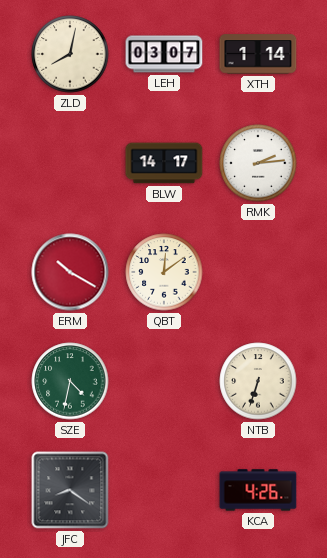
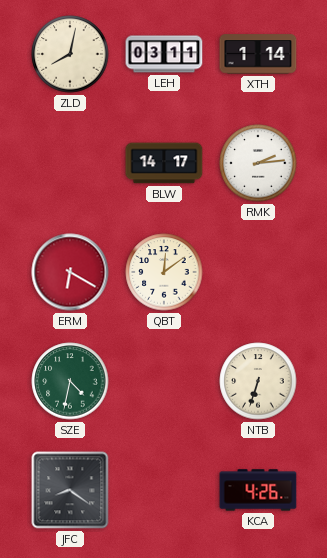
LEH: 03:07 -> 03:11
ERM: 10:20 -> 6:20
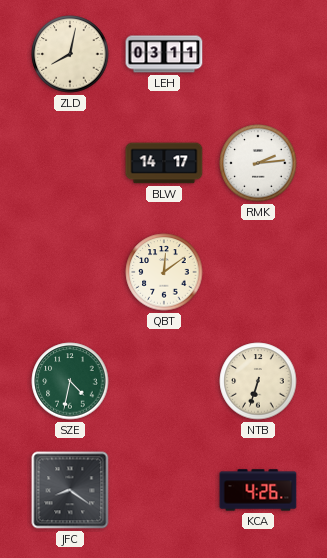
XTH: 1:14 -> none
ERM: 6:20 -> none
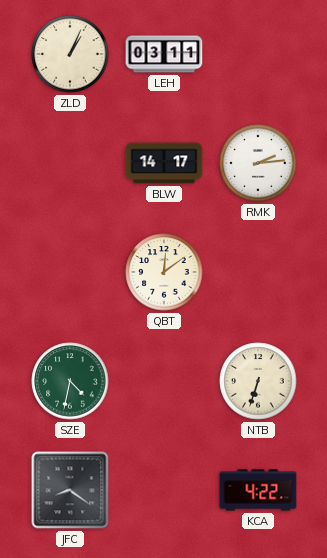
ZLD: 8:02 -> 1:04
KCA: 4:26 -> 4:22
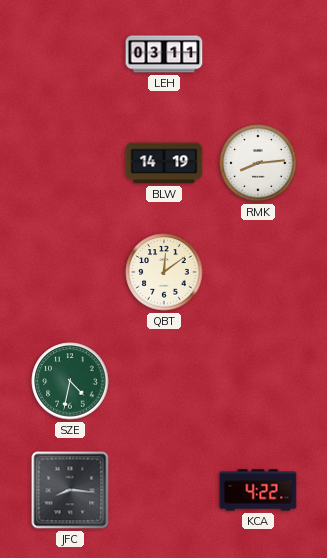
ZLD: 1:04 -> none
BLW: 14:17 -> 14:19
RMK: 2:14 -> 8:14
NTB: 6:33 -> none
JFC: 8:21 -> 8:16
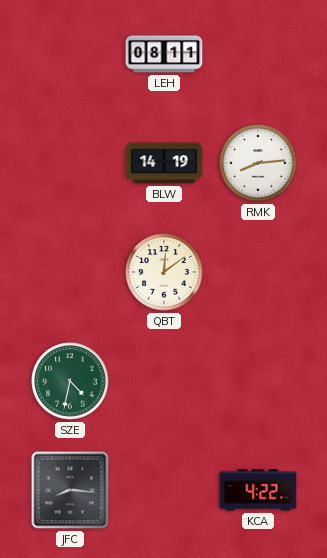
LEH: 03:11 -> 08:11
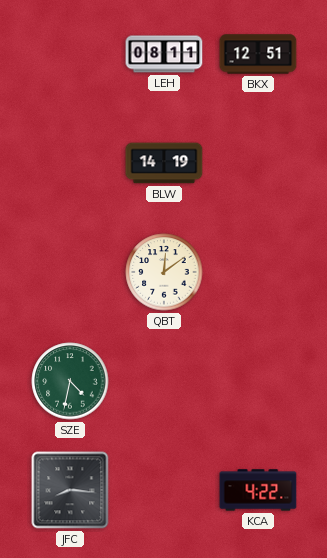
BKX: none -> 12:51
RMK: 8:14 -> none
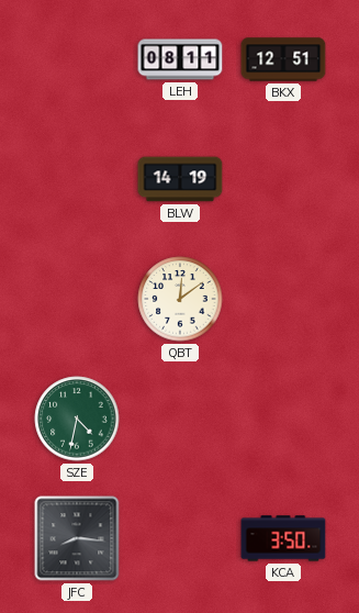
KCA: 4:22 -> 3:50
